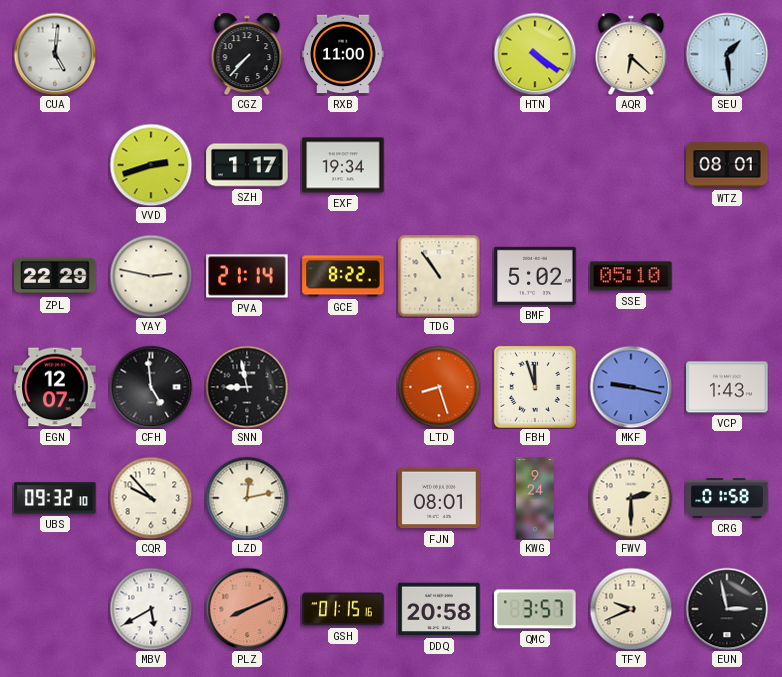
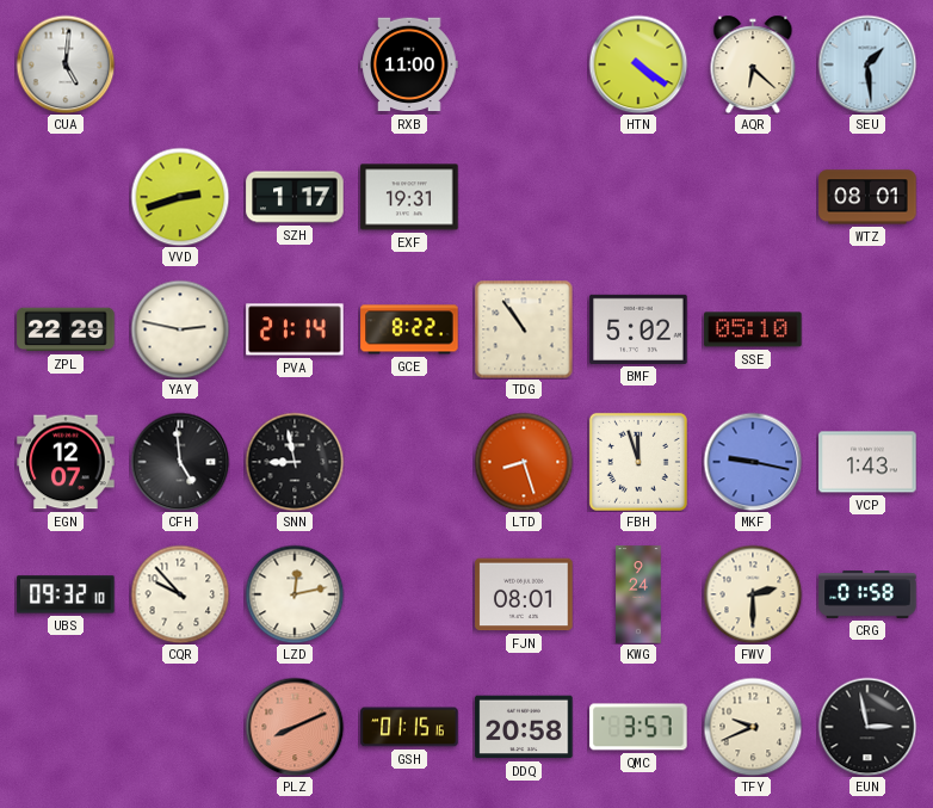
CGZ: 7:37 -> none
EXF: 19:34 -> 19:31
MBV: 5:40 -> none
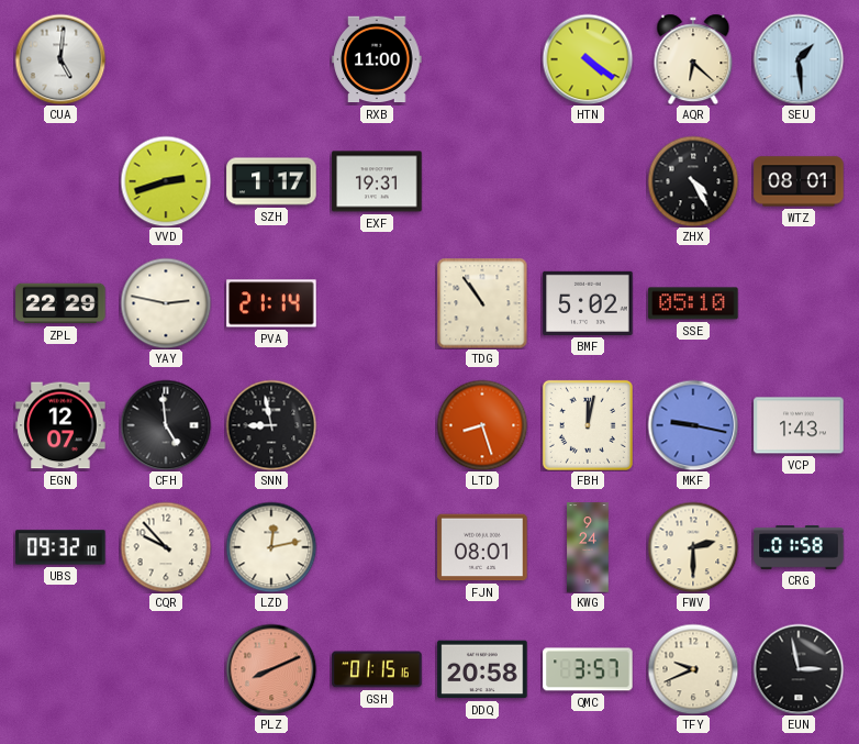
ZHX: none -> 4:25
GCE: 8:22 -> none
FBH: 11:57 -> 12:02
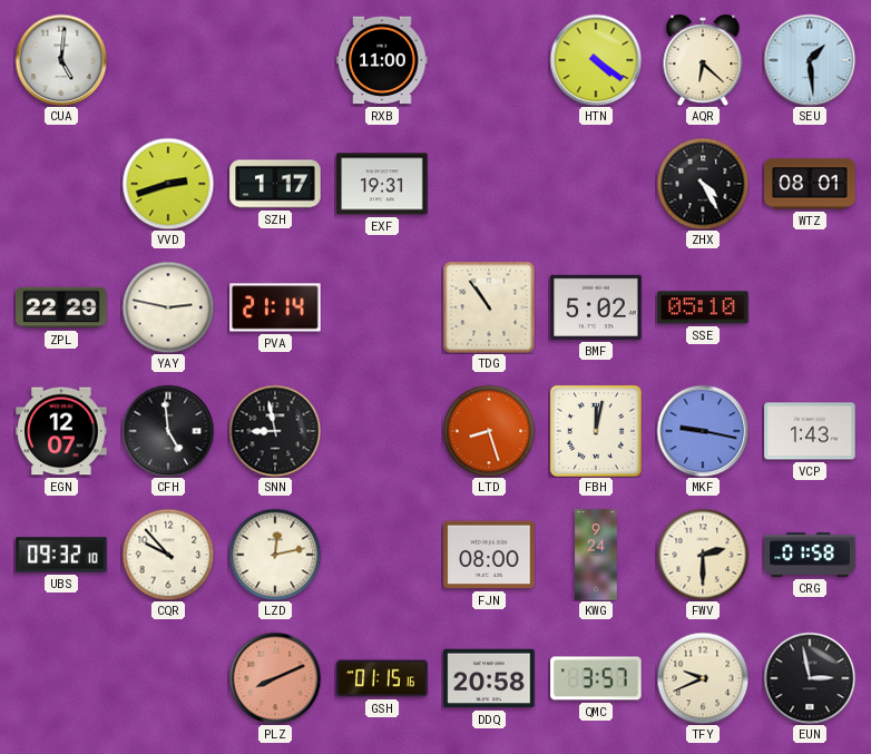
FJN: 08:01 -> 08:00
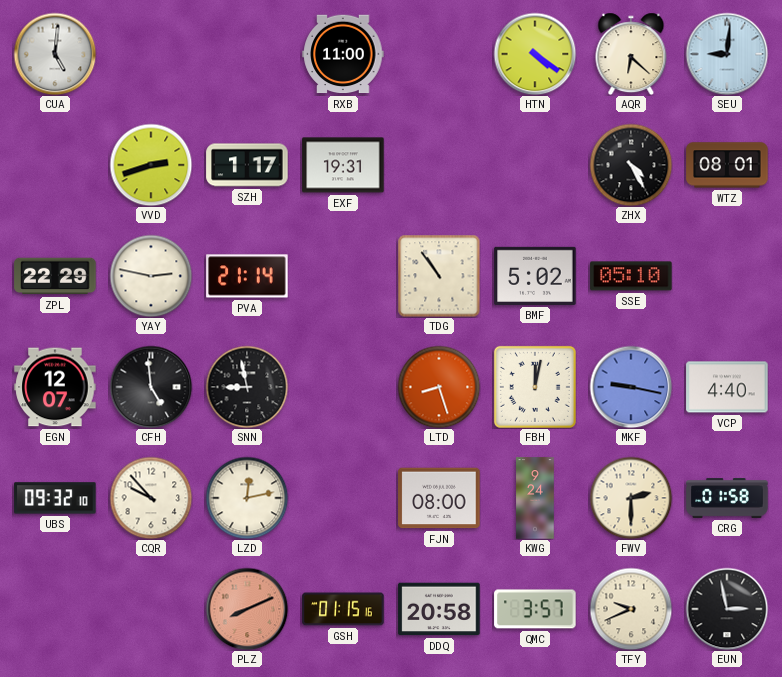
SEU: 1:29 -> 9:01
VCP: 1:43 -> 4:40
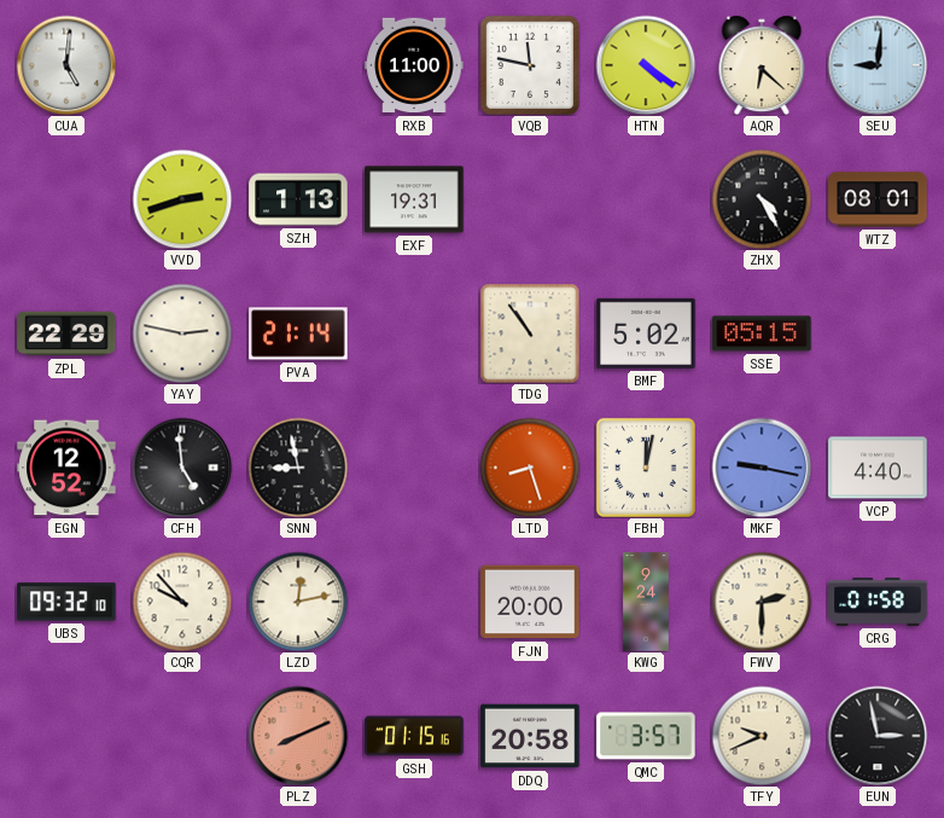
VQB: none -> 11:47
SZH: 1:17 -> 1:13
SSE: 05:10 -> 05:15
EGN: 12:07 -> 12:52
FJN: 08:00 -> 20:00
